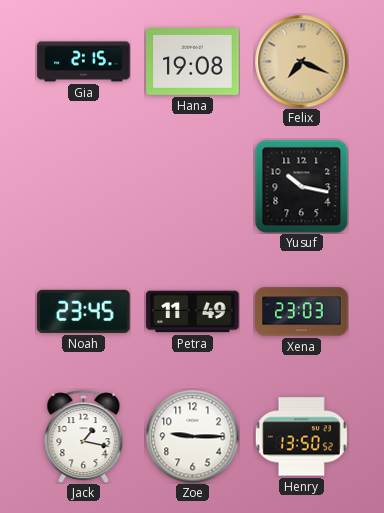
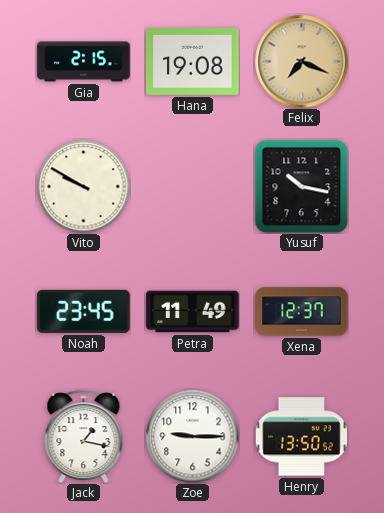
Vito: none -> 9:50
Xena: 23:03 -> 12:37
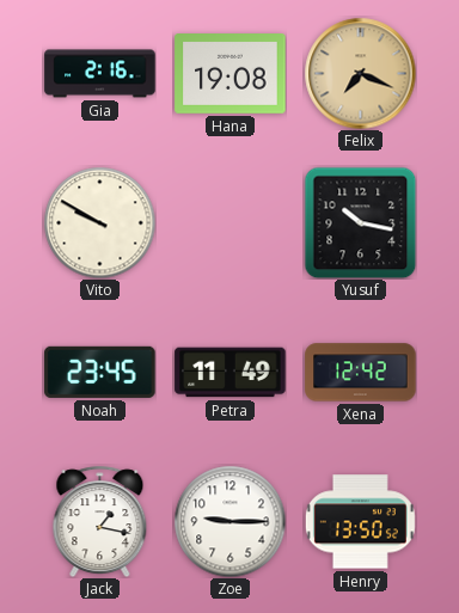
Gia: 2:15 -> 2:16
Xena: 12:37 -> 12:42
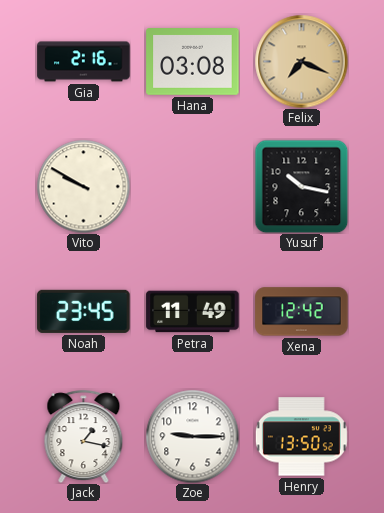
Hana: 19:08 -> 03:08
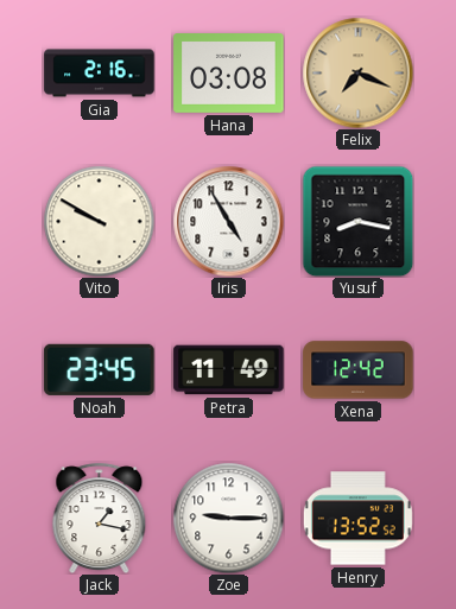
Iris: none -> 4:55
Yusuf: 10:17 -> 8:17
Henry: 13:50 -> 13:52
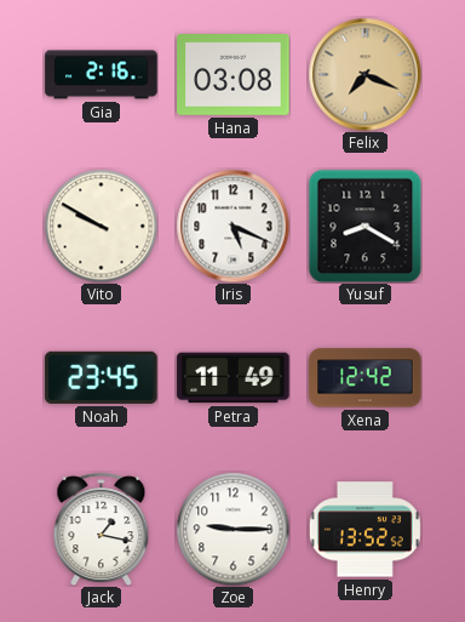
Iris: 4:55 -> 5:19
Yusuf: 8:17 -> 8:20
